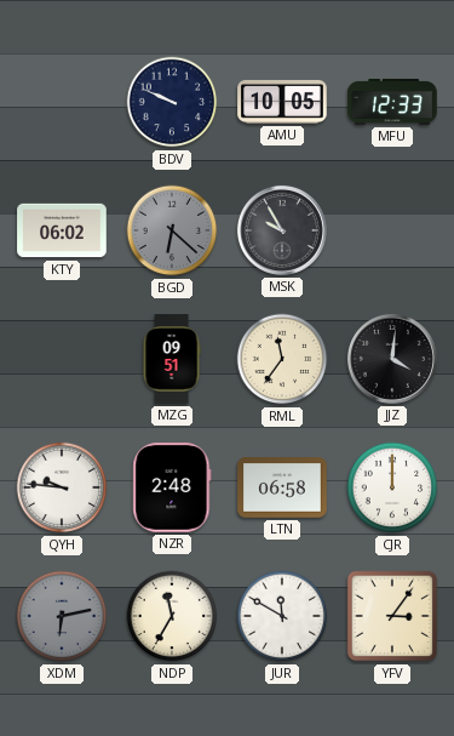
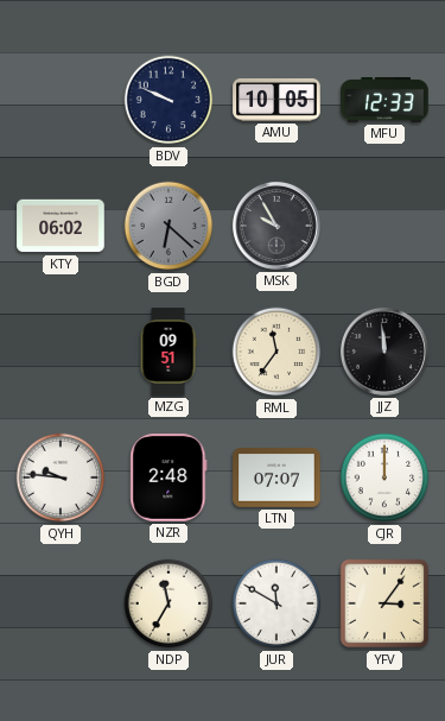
JJZ: 4:01 -> 11:59
LTN: 06:58 -> 07:07
XDM: 6:13 -> none
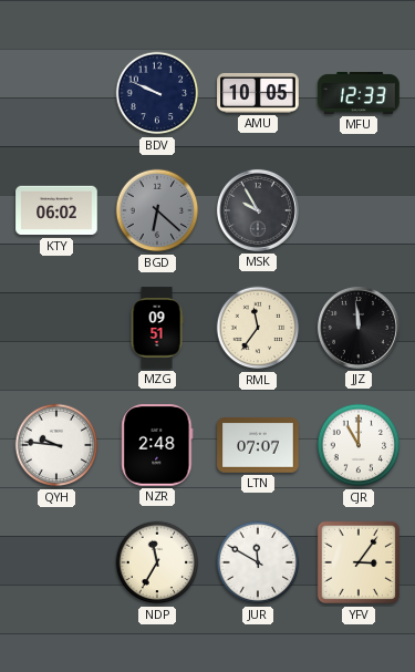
CJR: 12:00 -> 11:00
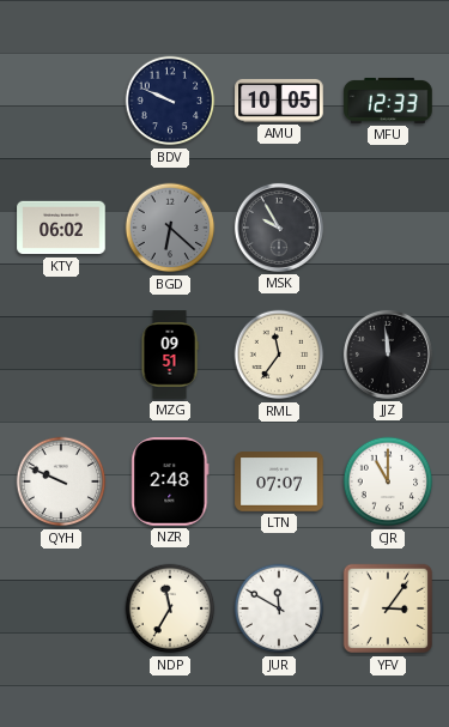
QYH: 9:46 -> 9:49
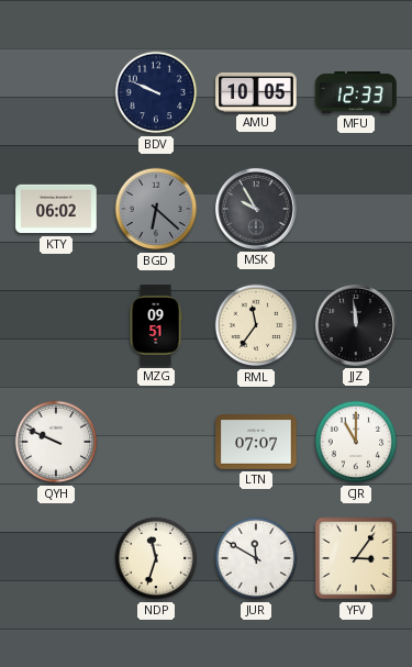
NZR: 2:48 -> none
NDP: 11:35 -> 11:33
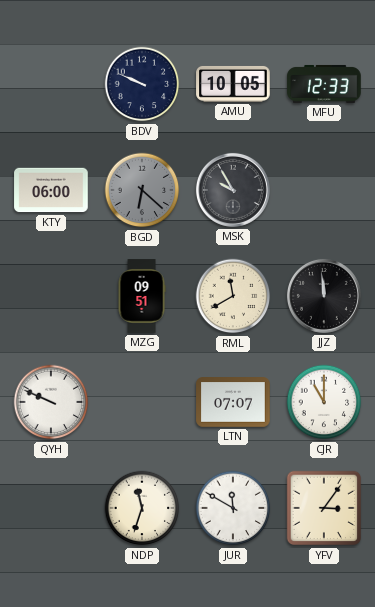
KTY: 06:02 -> 06:00
RML: 11:36 -> 11:40
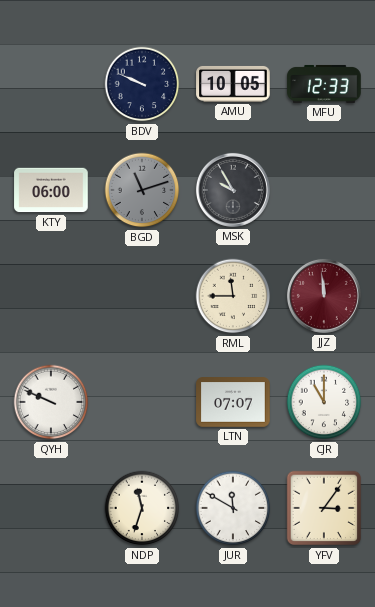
BGD: 6:22 -> 11:12
MZG: 09:51 -> none
RML: 11:40 -> 11:45
JJZ dial: black -> burgundy
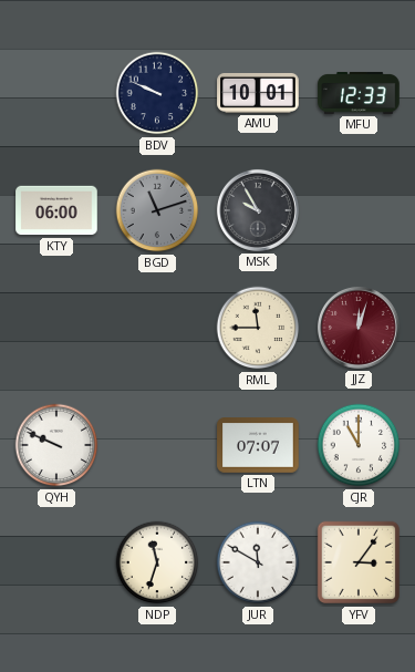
AMU: 10:05 -> 10:01
JJZ: 11:59 -> 12:03
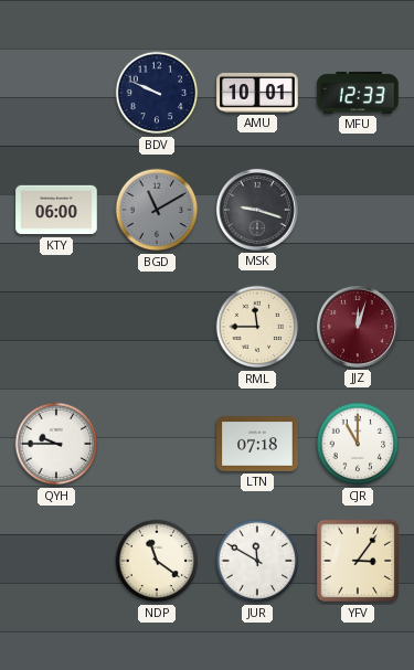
BGD: 11:12 -> 11:10
MSK: 9:55 -> 9:18
QYH: 9:49 -> 9:45
LTN: 07:07 -> 07:18
NDP: 11:33 -> 11:21
